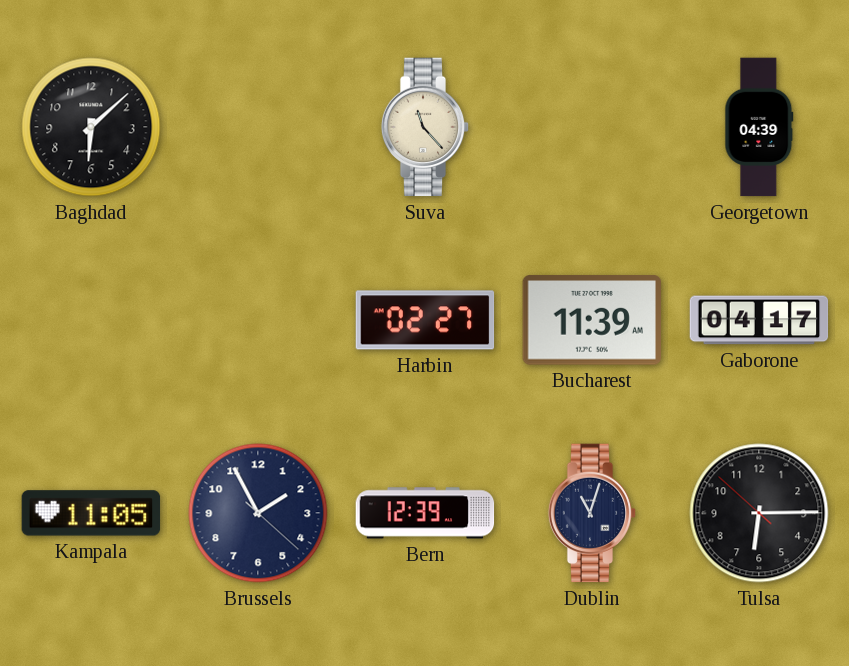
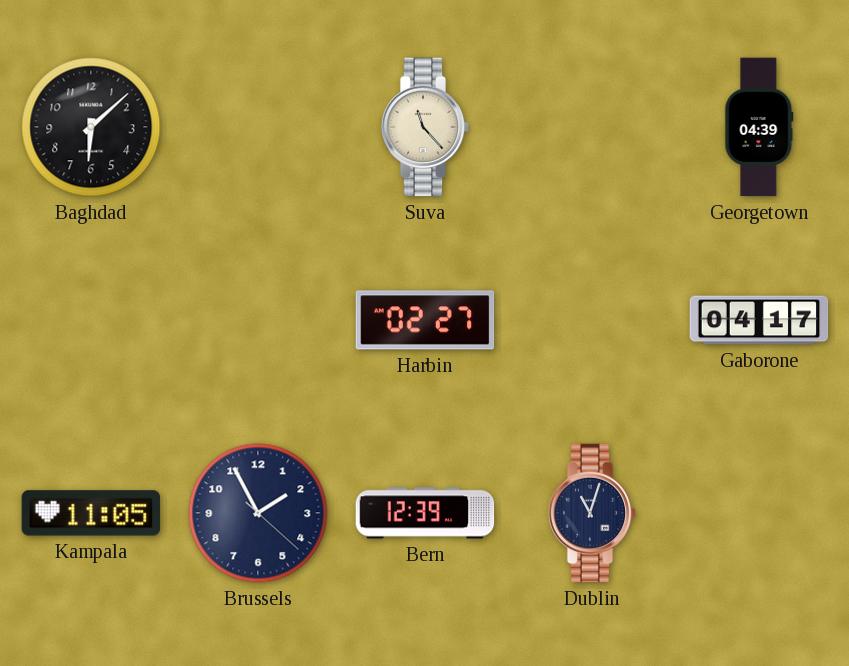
Bucharest: 11:39 -> none
Tulsa: 6:14 -> none
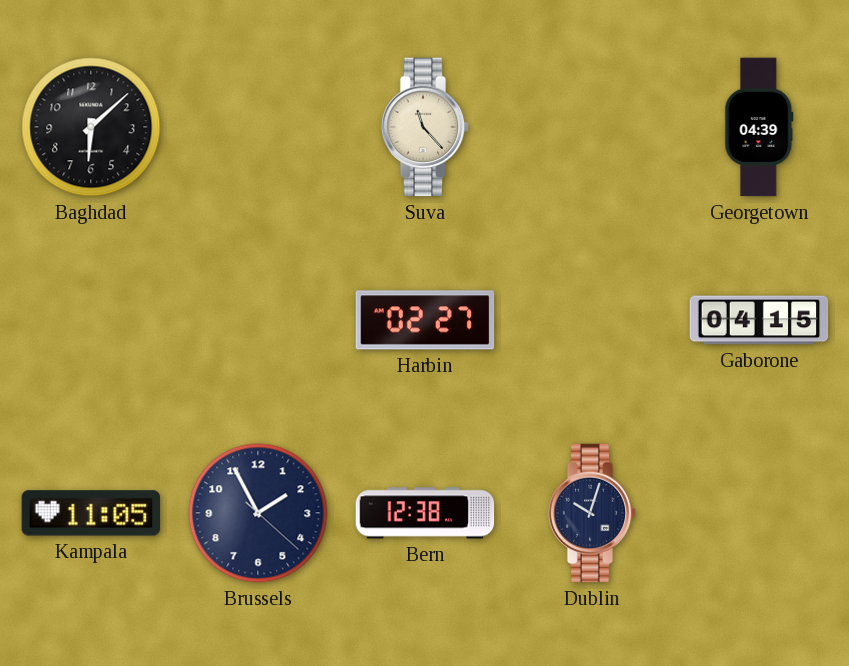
Gaborone: 04:17 -> 04:15
Bern: 12:39 -> 12:38
Dublin: 11:03 -> 10:03
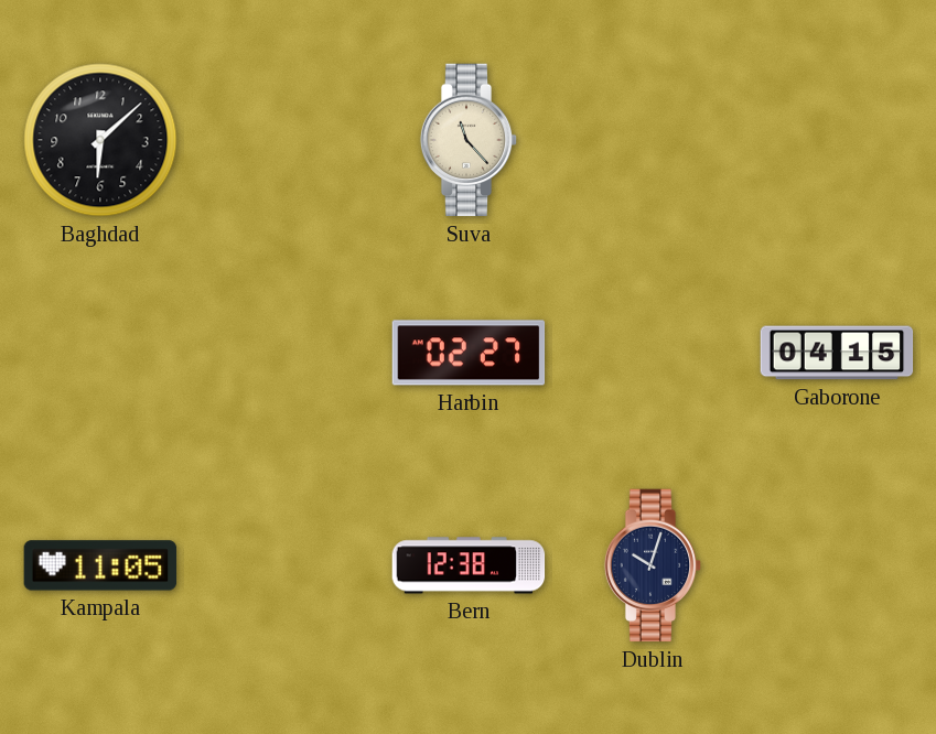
Georgetown: 04:39 -> none
Brussels: 1:55 -> none
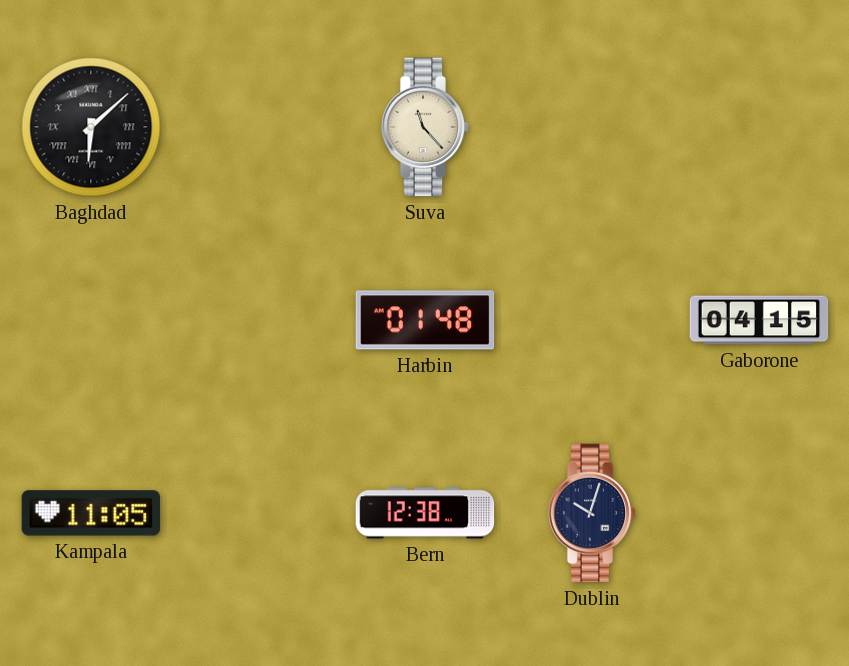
Baghdad numerals: Arabic -> Roman
Harbin: 02:27 -> 01:48
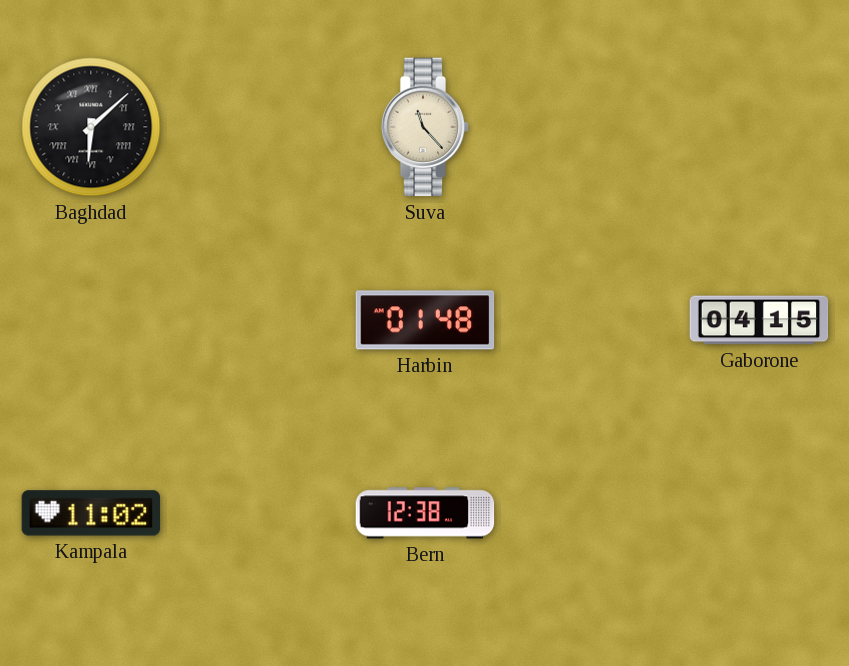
Kampala: 11:05 -> 11:02
Dublin: 10:03 -> none
